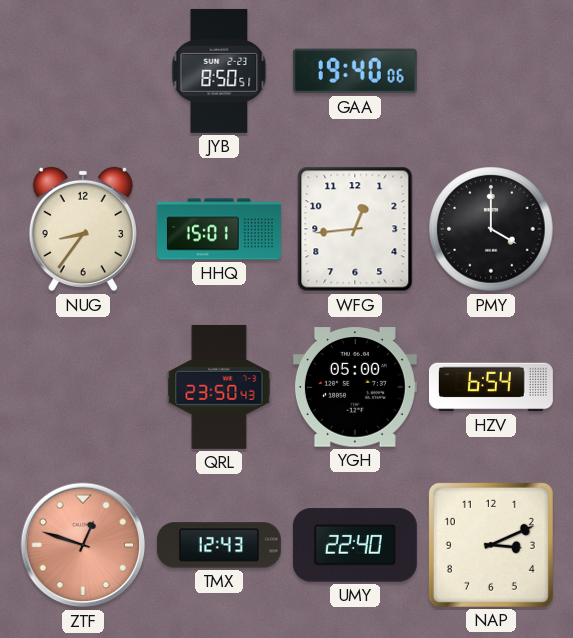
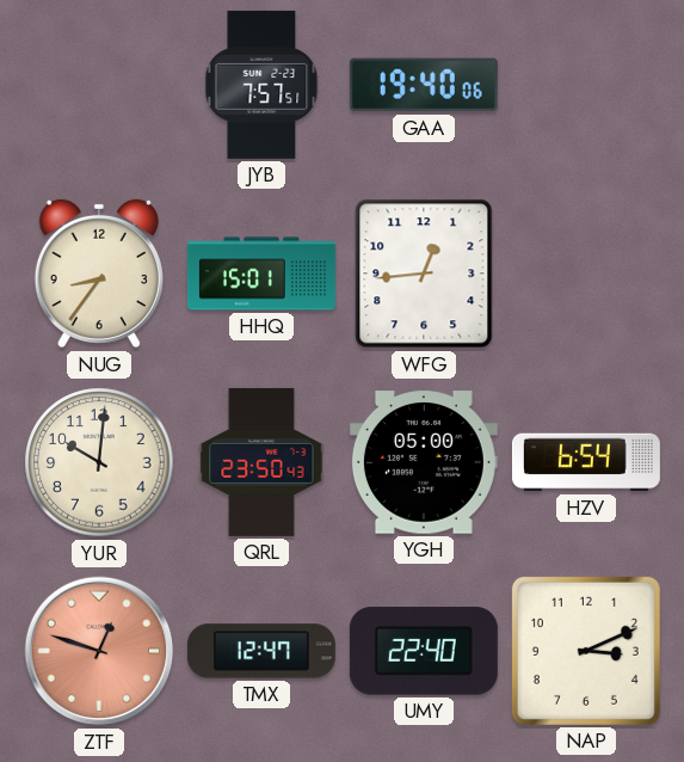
JYB: 8:50 -> 7:57
PMY: 4:00 -> none
YUR: none -> 10:01
TMX: 12:43 -> 12:47
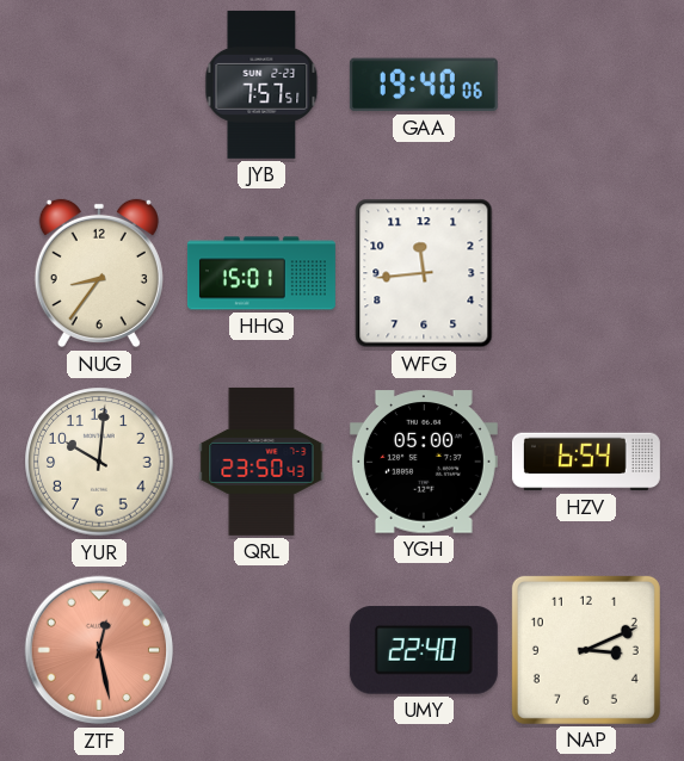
WFG: 12:44 -> 11:44
ZTF: 12:48 -> 12:28
TMX: 12:47 -> none
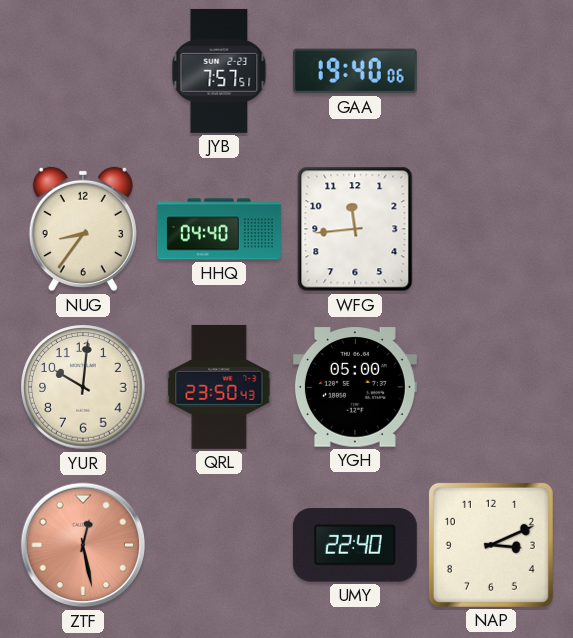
HHQ: 15:01 -> 04:40
HZV: 6:54 -> none
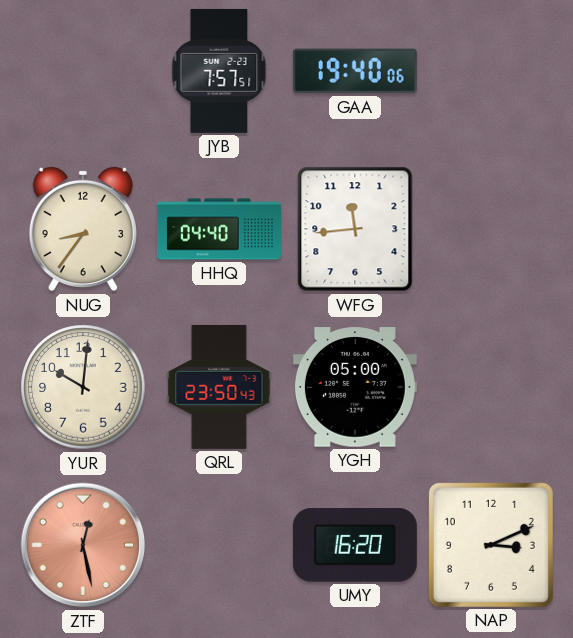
UMY: 22:40 -> 16:20
